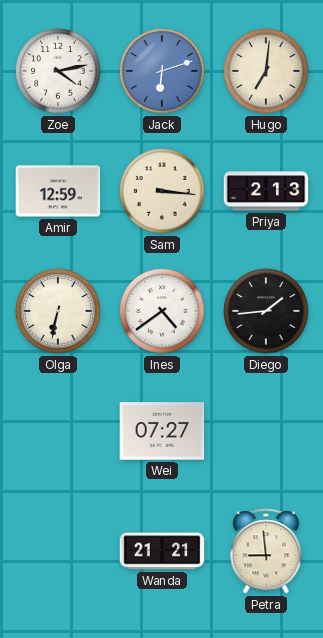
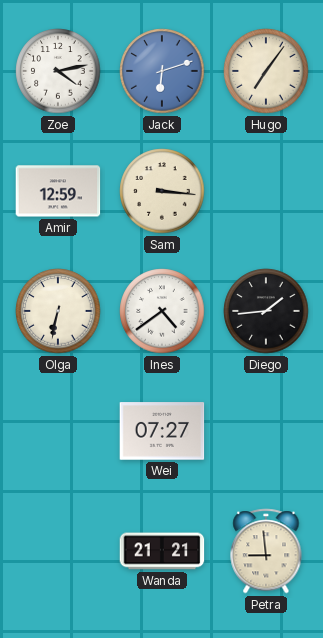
Hugo: 7:01 -> 7:06
Priya: 2:13 -> none
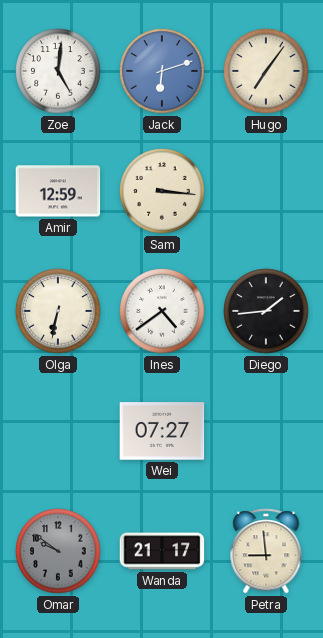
Zoe: 4:13 -> 5:01
Omar: none -> 9:51
Wanda: 21:21 -> 21:17
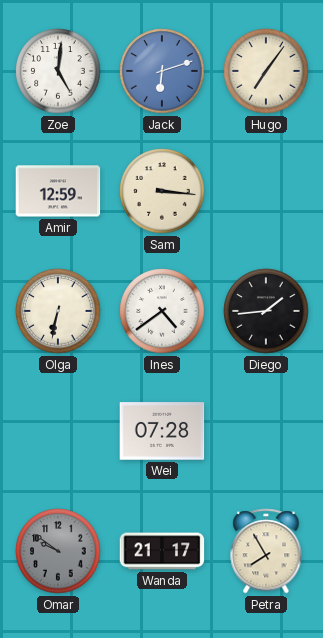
Wei: 07:27 -> 07:28
Petra: 8:59 -> 7:55
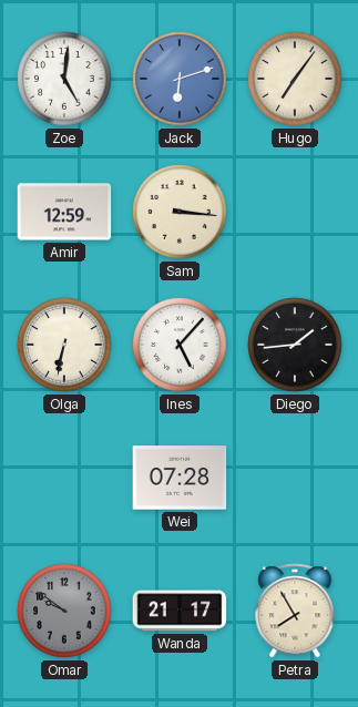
Ines: 4:39 -> 5:07
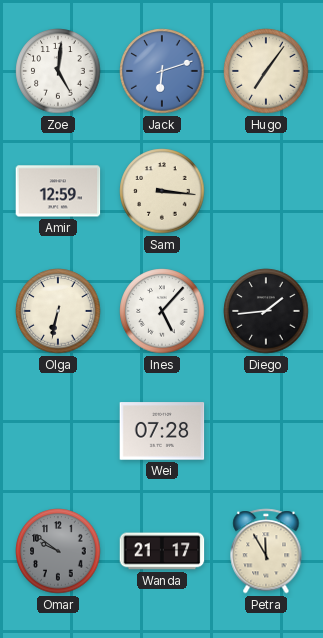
Petra: 7:55 -> 11:55
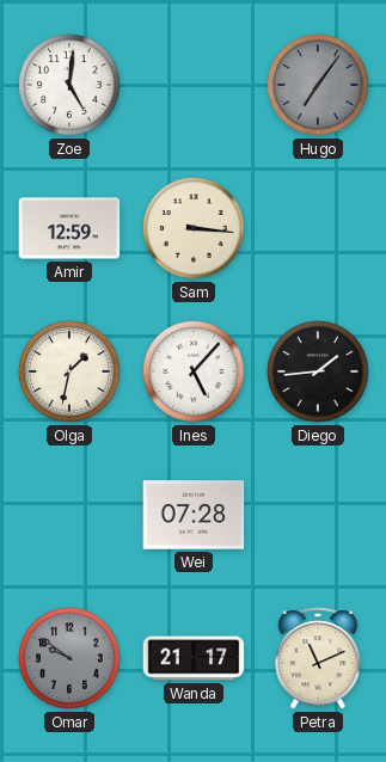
Jack: 6:12 -> none
Hugo dial: cream -> grey
Olga: 6:32 -> 1:32
Petra: 11:55 -> 11:11
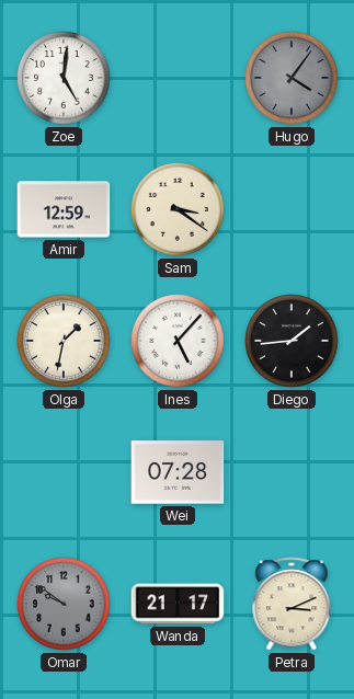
Hugo: 7:06 -> 4:06
Sam: 3:16 -> 3:21
Petra: 11:11 -> 3:11
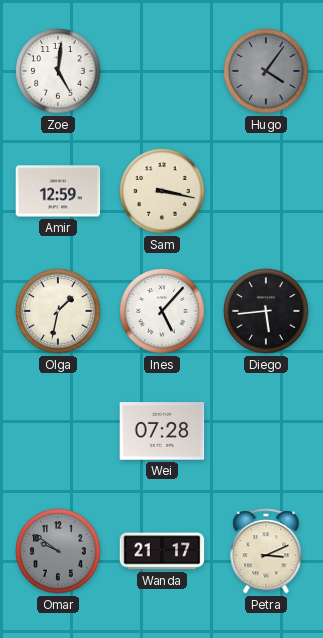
Sam: 3:21 -> 3:17
Diego: 1:44 -> 5:44
